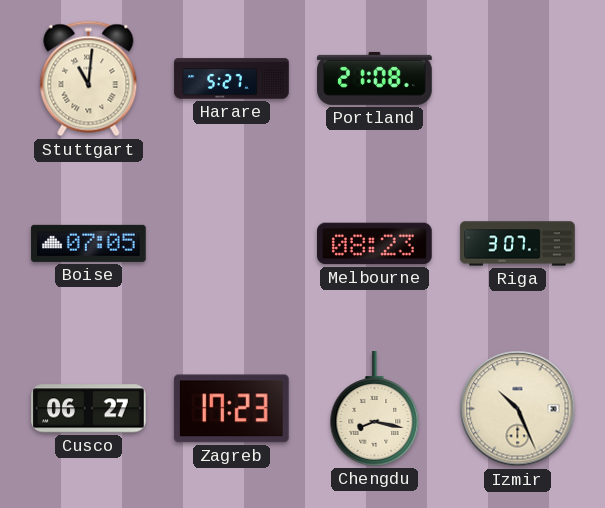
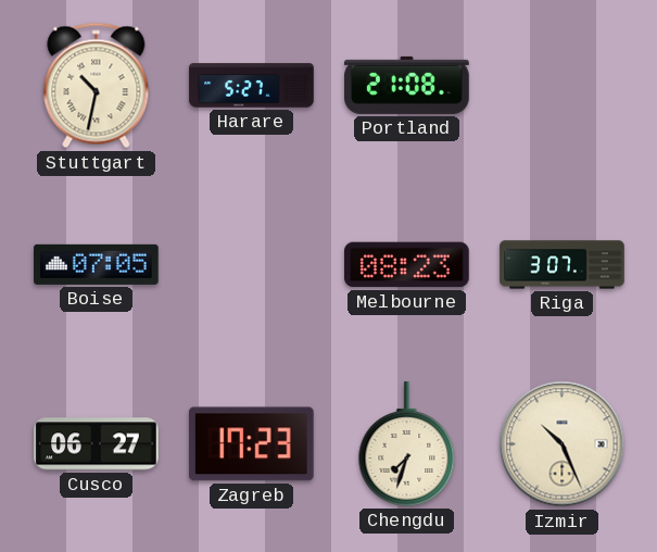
Stuttgart: 11:01 -> 10:32
Chengdu: 8:17 -> 7:33
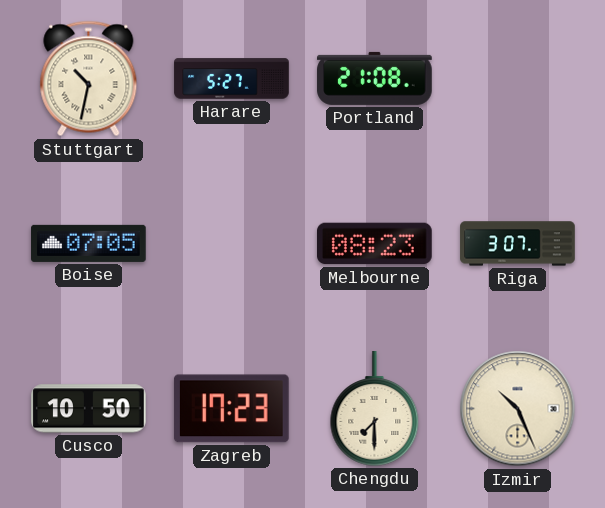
Cusco: 06:27 -> 10:50
Chengdu: 7:33 -> 7:30
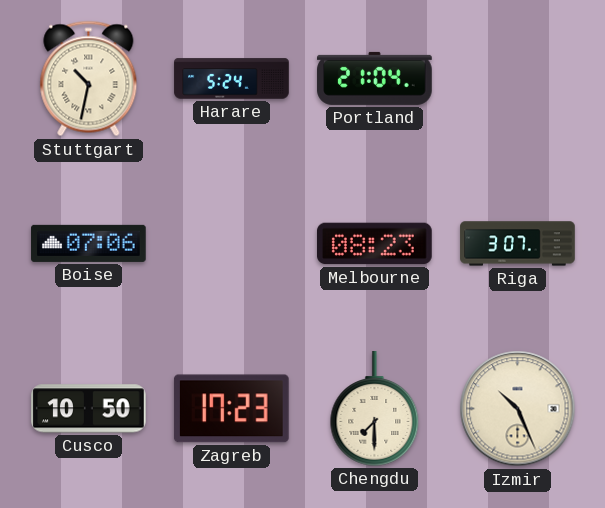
Harare: 5:27 -> 5:24
Portland: 21:08 -> 21:04
Boise: 07:05 -> 07:06
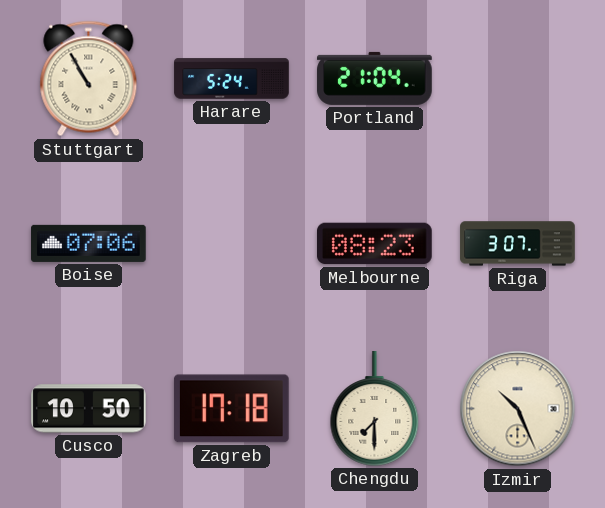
Stuttgart: 10:32 -> 10:55
Zagreb: 17:23 -> 17:18
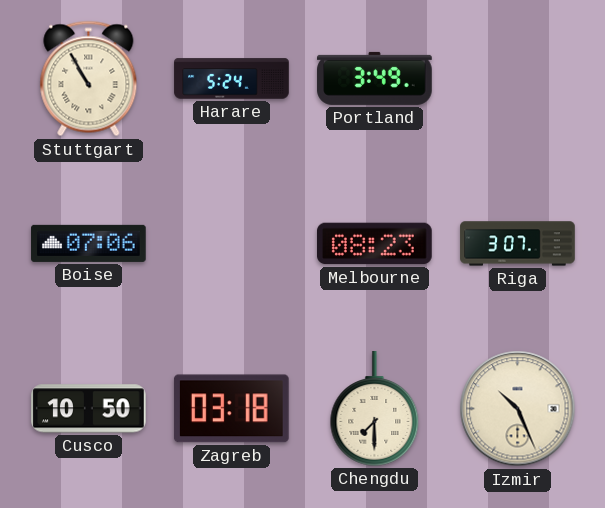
Portland: 21:04 -> 3:49
Zagreb: 17:18 -> 03:18
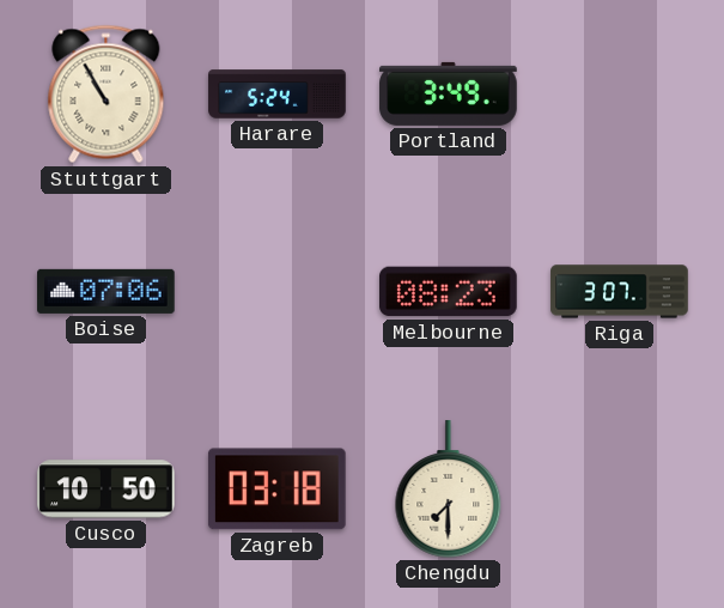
Izmir: 10:26 -> none
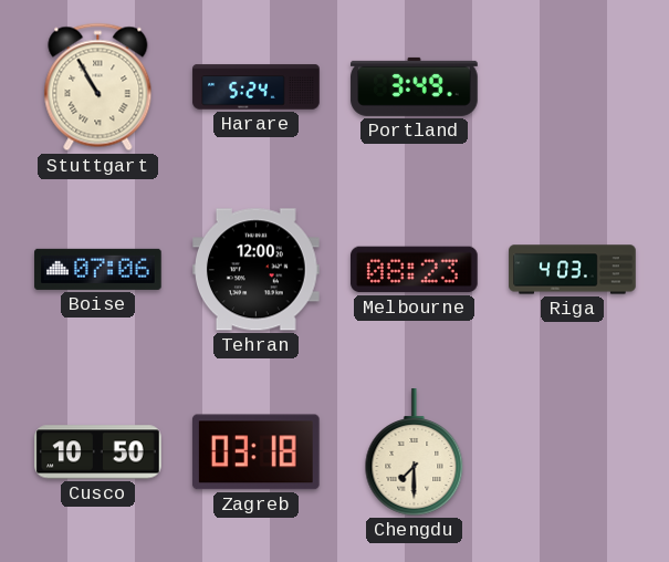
Tehran: none -> 12:00
Riga: 3:07 -> 4:03
